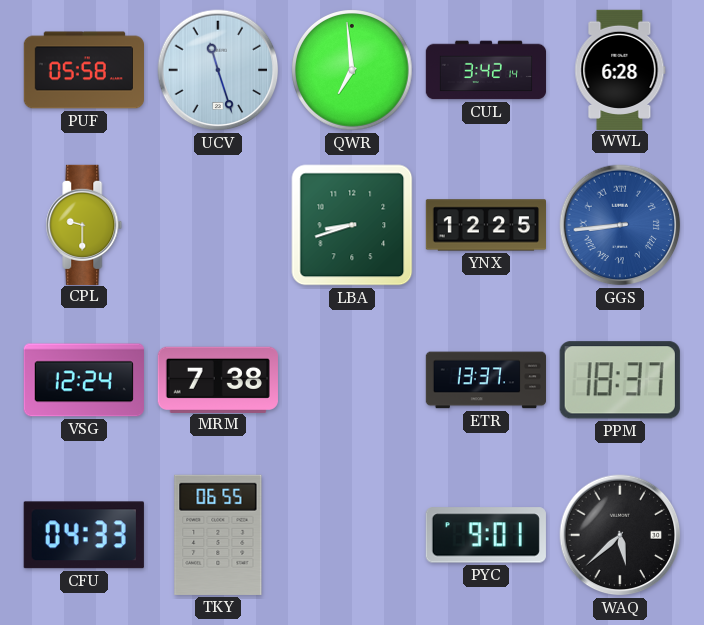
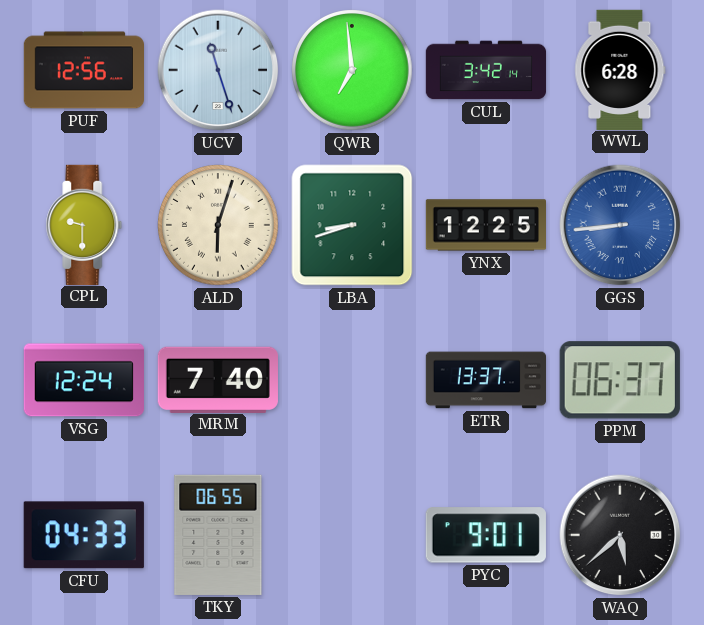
PUF: 05:58 -> 12:56
ALD: none -> 6:03
MRM: 7:38 -> 7:40
PPM: 18:37 -> 06:37
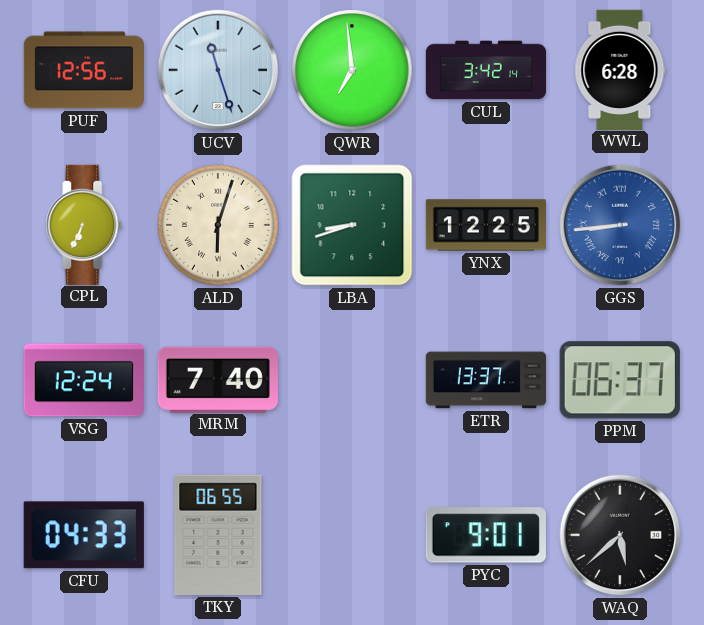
CPL: 9:30 -> 6:34
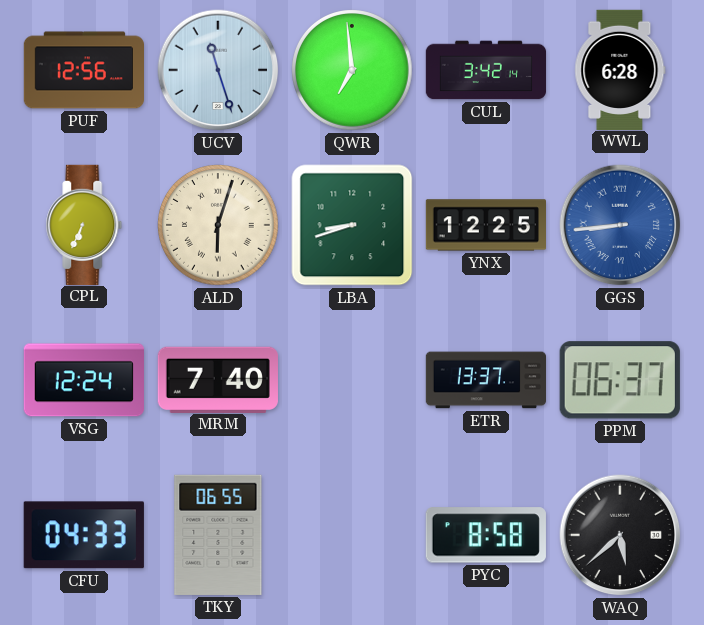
PYC: 9:01 -> 8:58
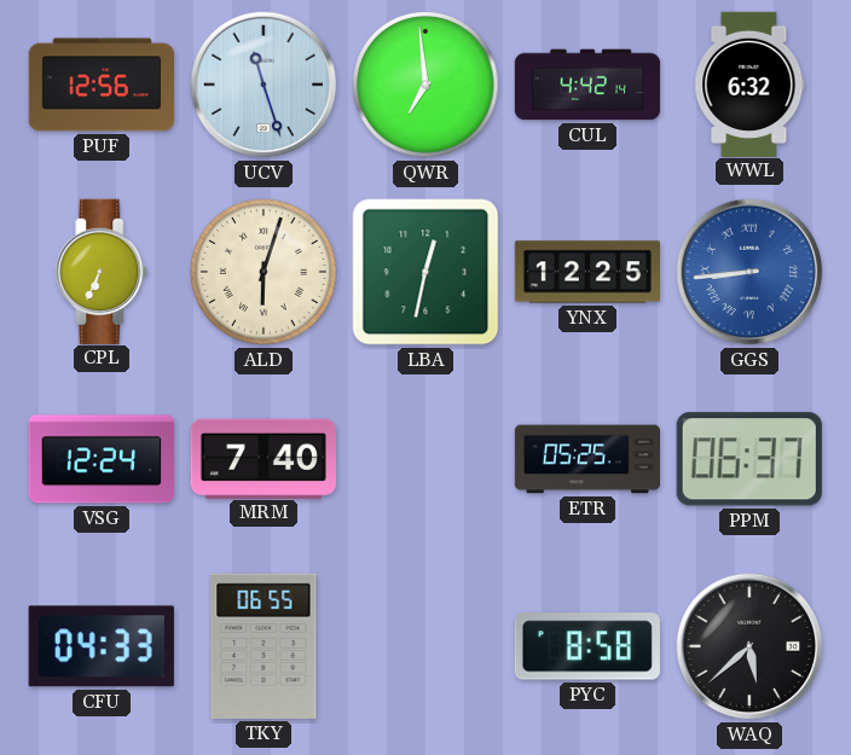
CUL: 3:42 -> 4:42
WWL: 6:28 -> 6:32
LBA: 8:42 -> 12:32
ETR: 13:37 -> 05:25
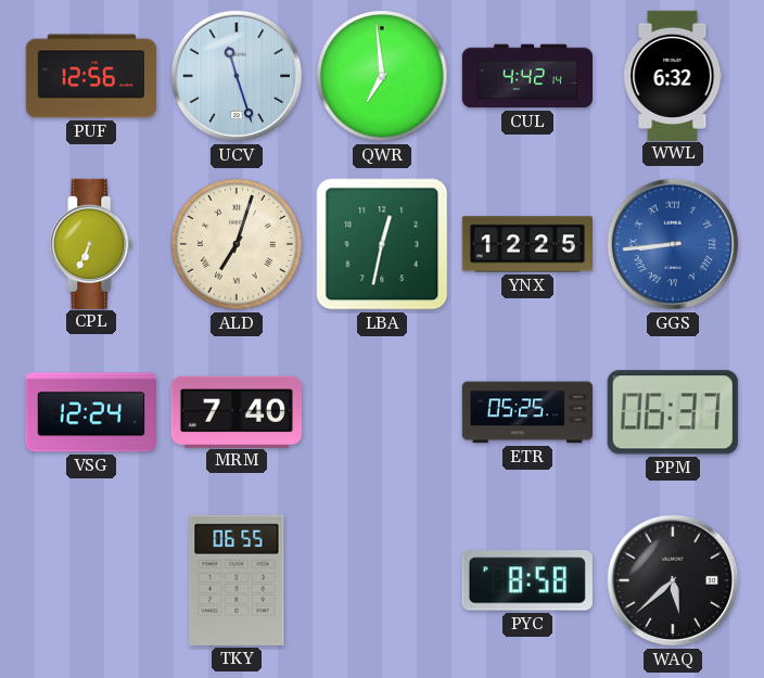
ALD: 6:03 -> 7:03
CFU: 04:33 -> none
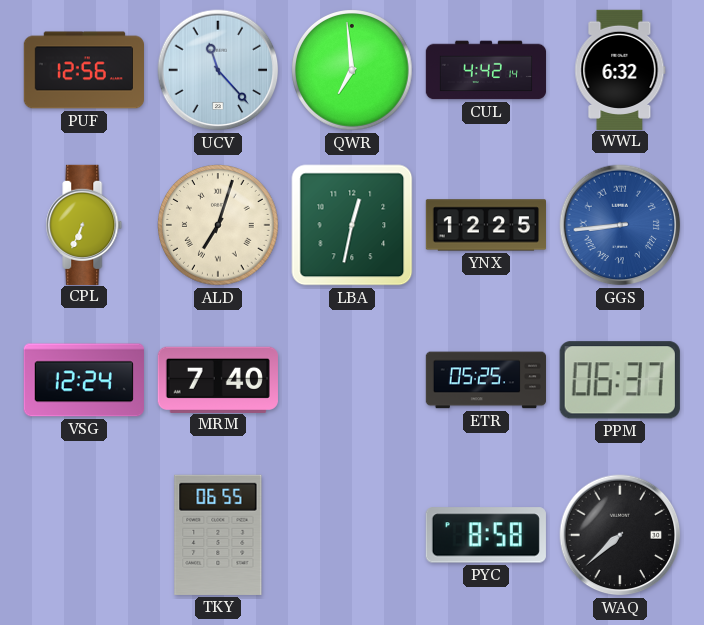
UCV: 11:27 -> 11:23
WAQ: 5:38 -> 7:38
